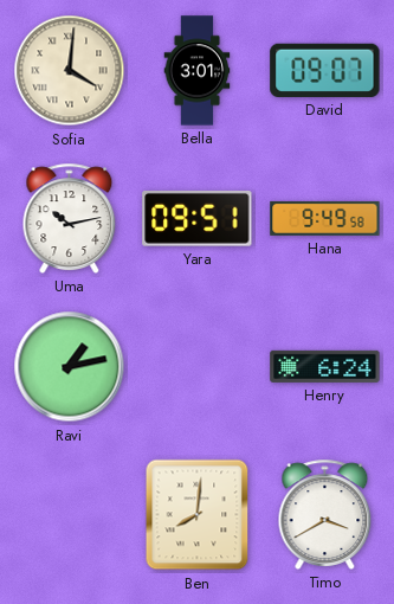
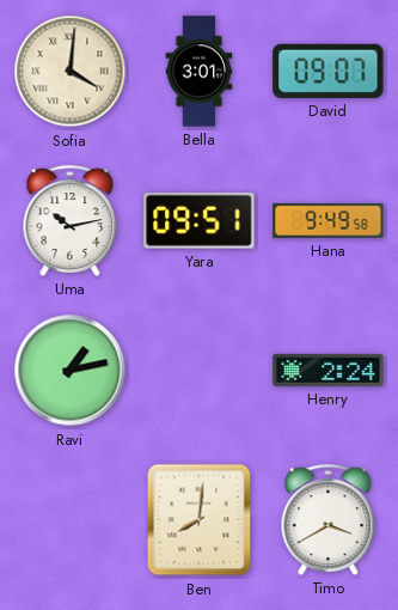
Henry: 6:24 -> 2:24
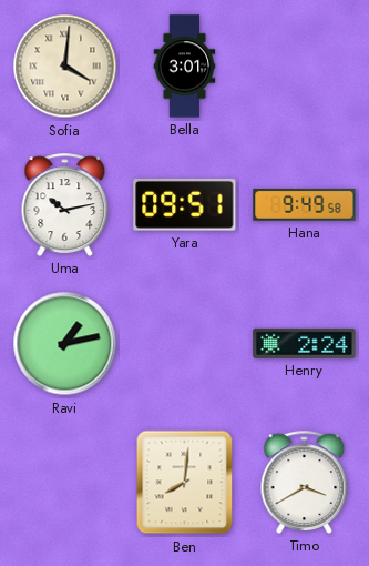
David: 09:07 -> none
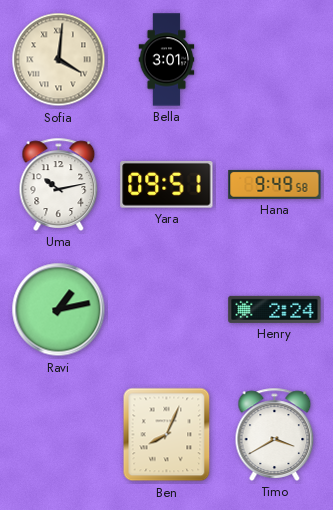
Ben: 8:01 -> 8:04
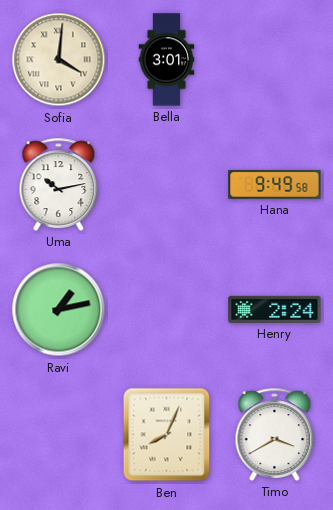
Yara: 09:51 -> none
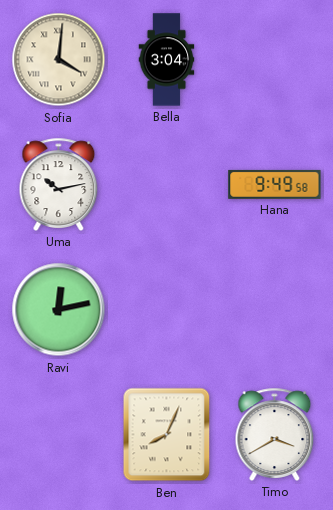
Bella: 3:01 -> 3:04
Ravi: 1:13 -> 12:13
Henry: 2:24 -> none
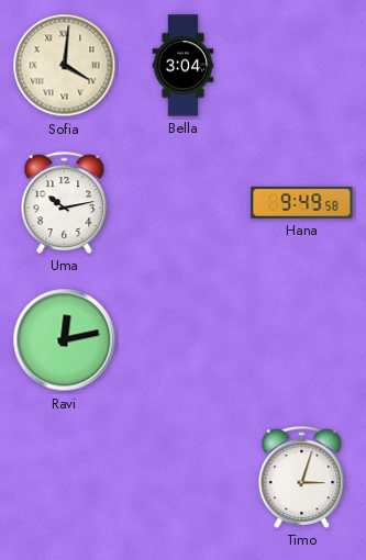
Ben: 8:04 -> none
Timo: 3:40 -> 3:03
